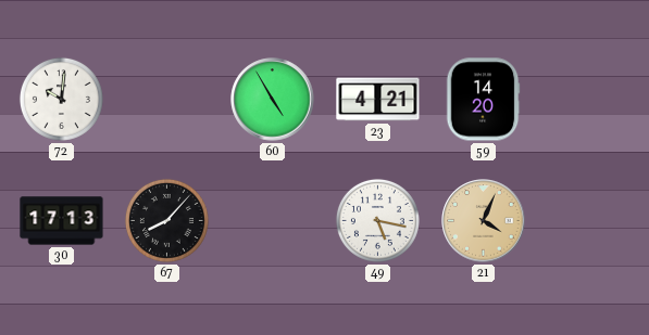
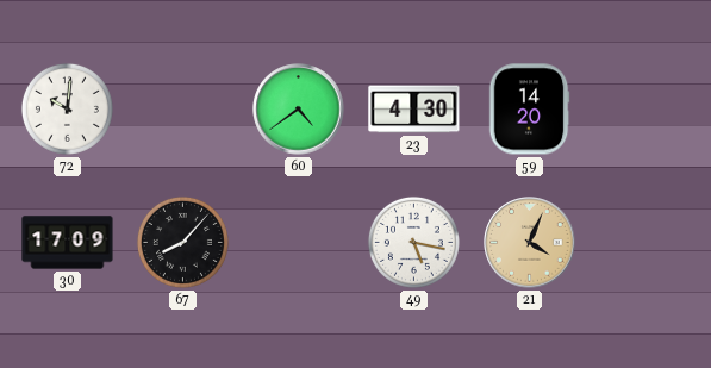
60: 4:55 -> 4:39
23: 4:21 -> 4:30
30: 17:13 -> 17:09
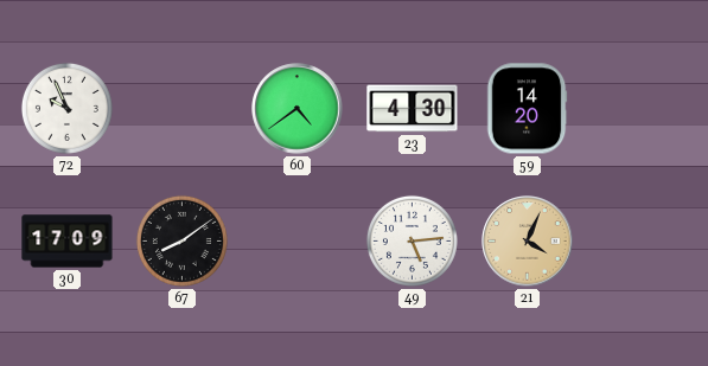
72: 10:01 -> 9:56
67: 8:07 -> 8:09
49: 5:17 -> 5:14
